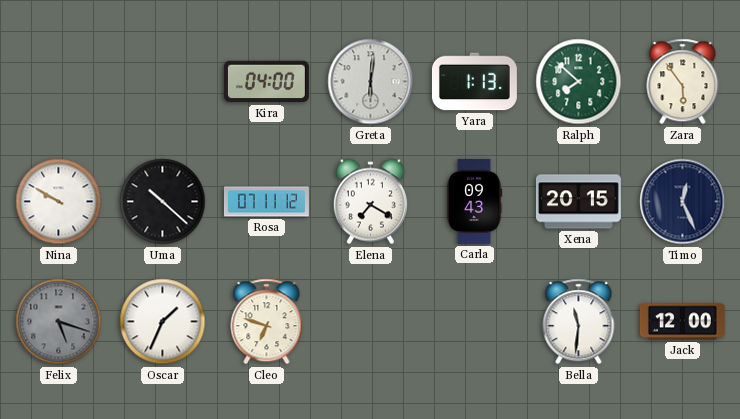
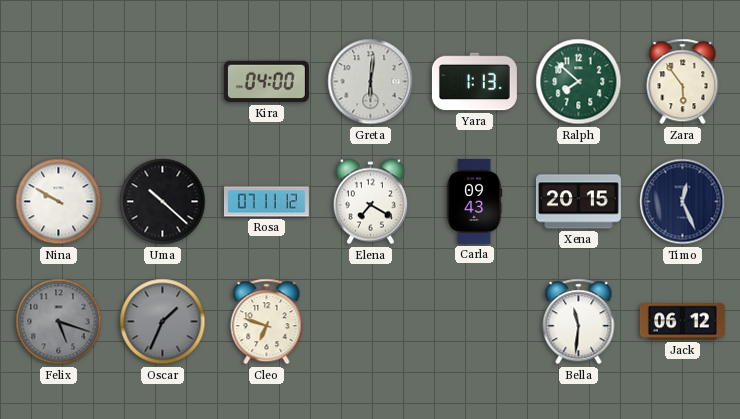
Oscar dial: white -> grey
Jack: 12:00 -> 06:12
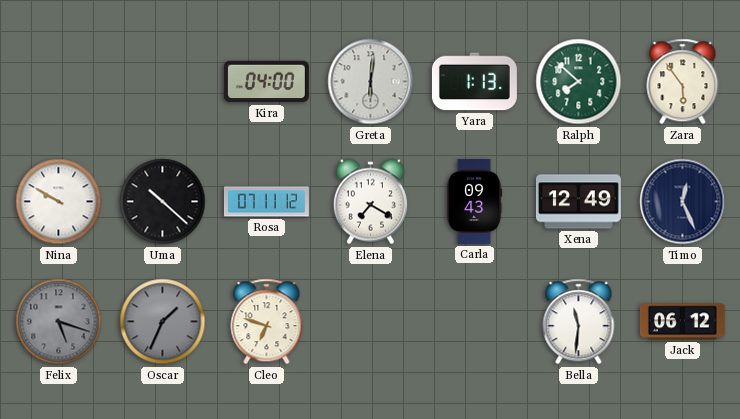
Xena: 20:15 -> 12:49
